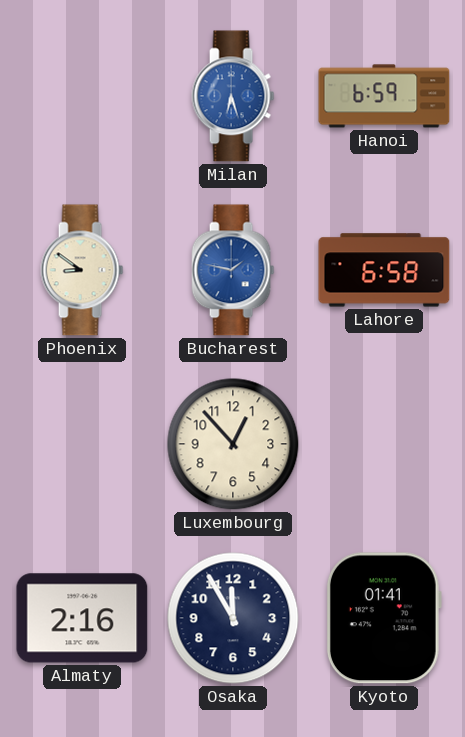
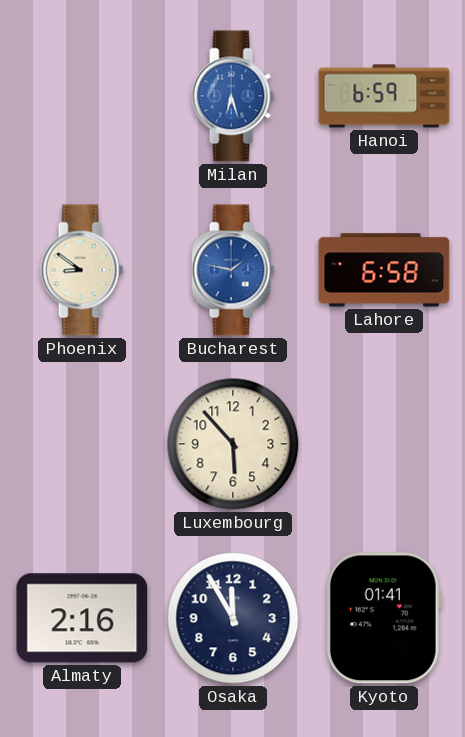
Luxembourg: 12:53 -> 5:53
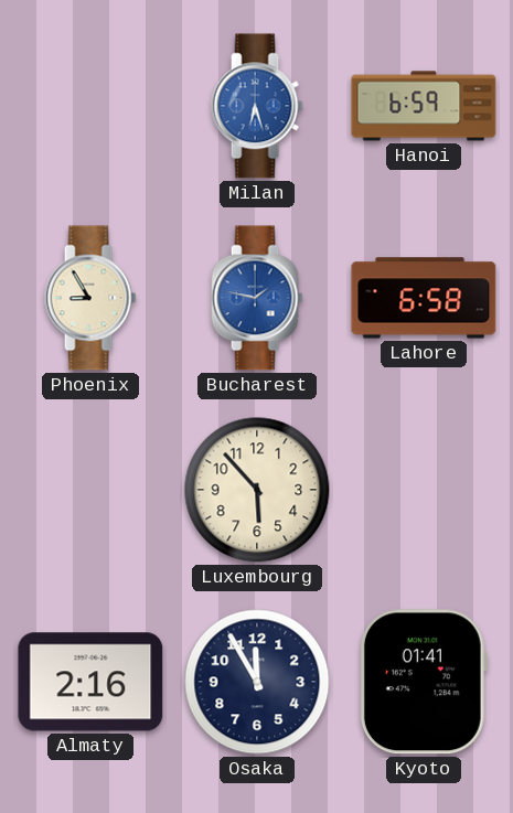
Phoenix: 8:51 -> 8:55
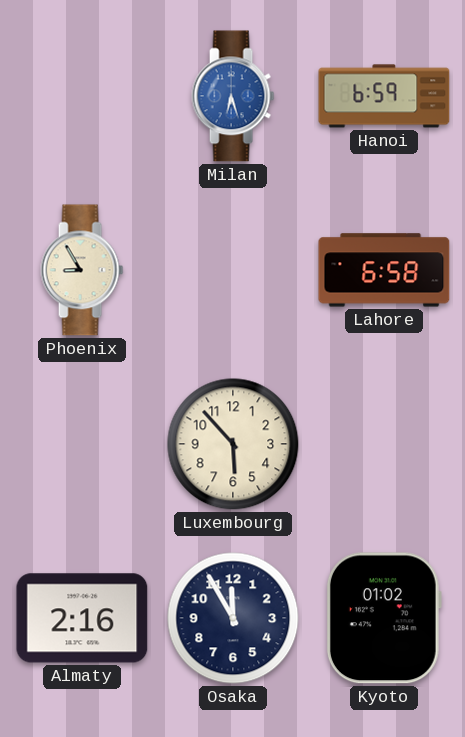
Bucharest: 1:47 -> none
Kyoto: 01:41 -> 01:02
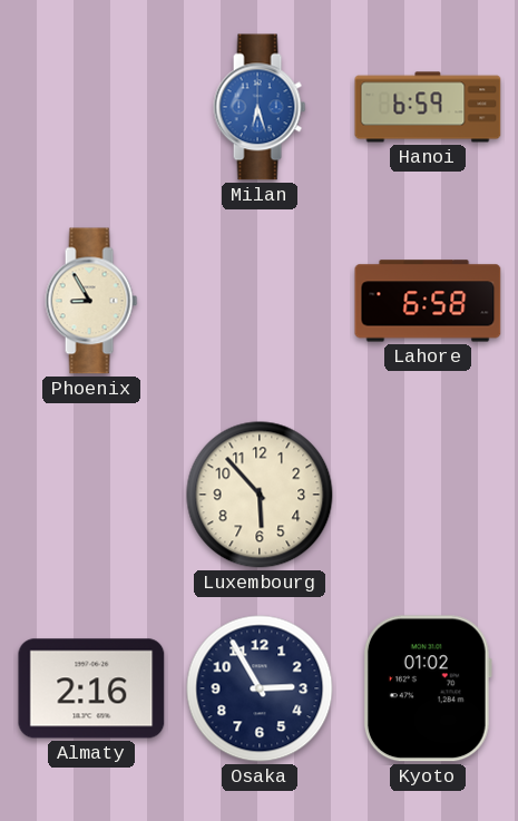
Osaka: 11:55 -> 2:55
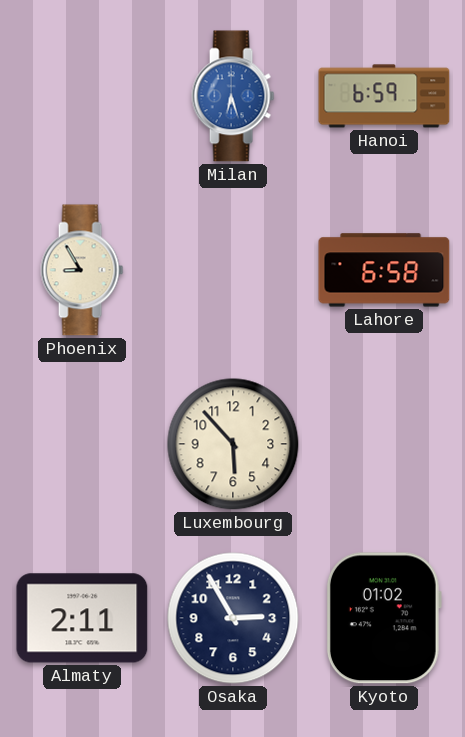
Almaty: 2:16 -> 2:11
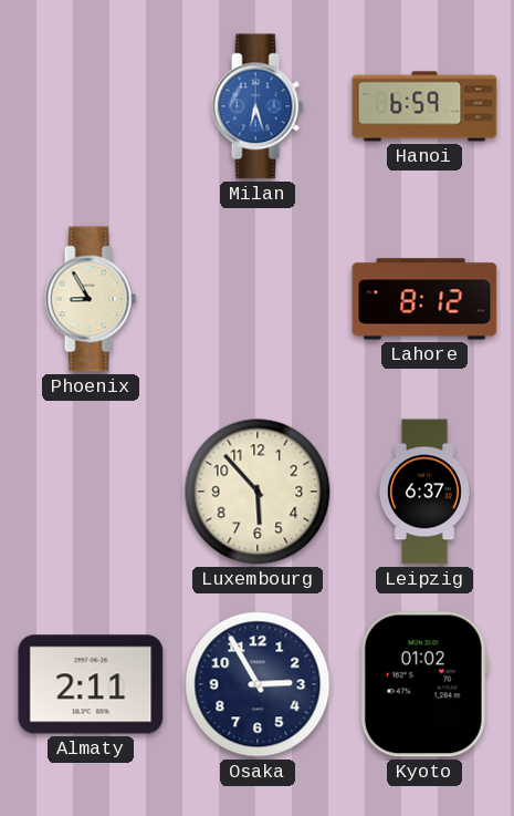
Lahore: 6:58 -> 8:12
Leipzig: none -> 6:37
